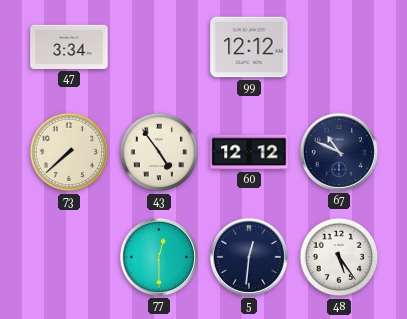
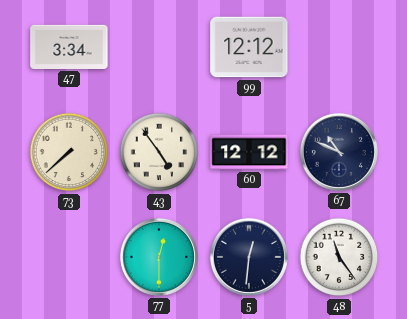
48: 5:24 -> 11:24
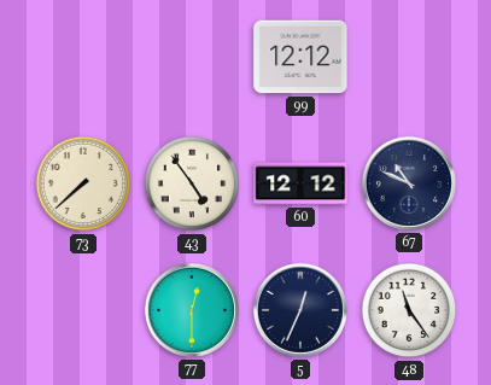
47: 3:34 -> none
5: 12:31 -> 12:34
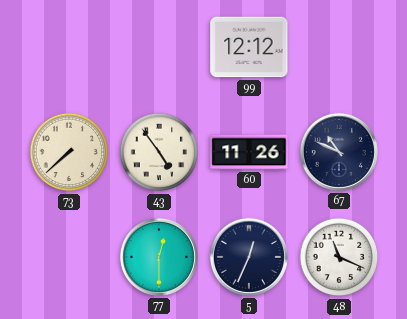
60: 12:12 -> 11:26
48: 11:24 -> 11:19
